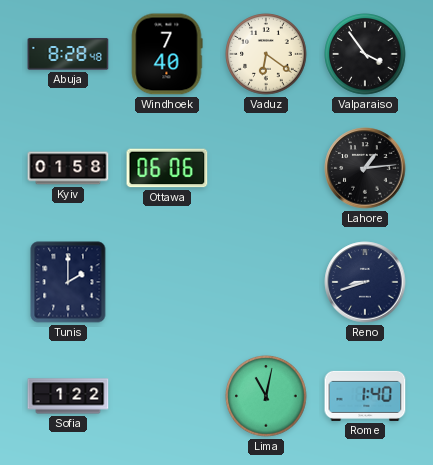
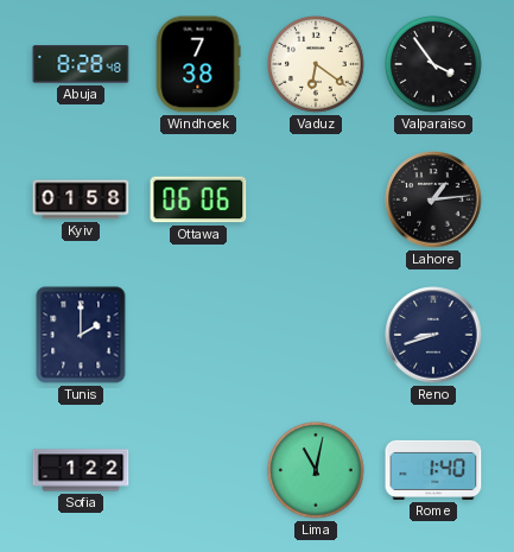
Windhoek: 7:40 -> 7:38
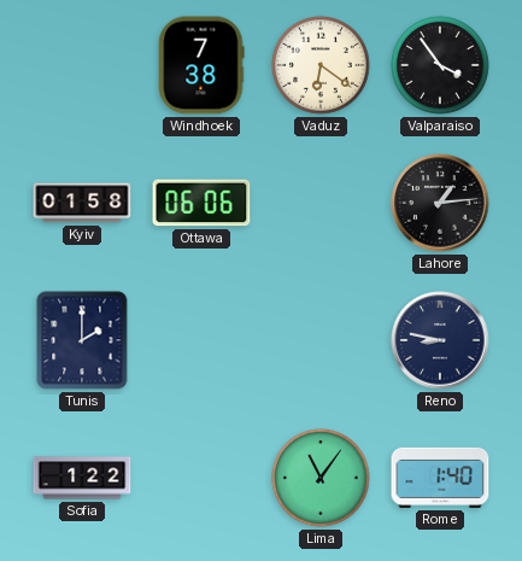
Abuja: 8:28 -> none
Reno: 8:42 -> 8:47
Lima: 11:02 -> 11:06
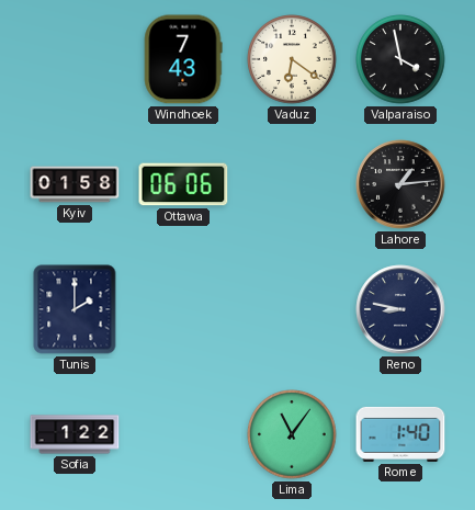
Windhoek: 7:38 -> 7:43
Valparaiso: 3:54 -> 3:58
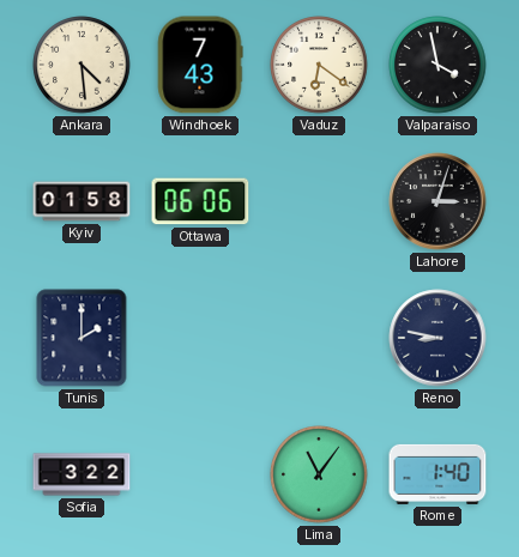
Ankara: none -> 4:29
Lahore: 1:14 -> 3:03
Sofia: 1:22 -> 3:22
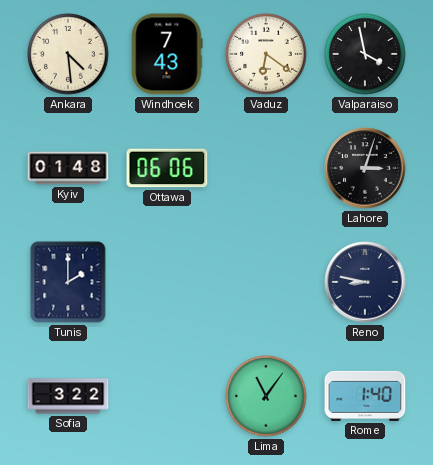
Kyiv: 01:58 -> 01:48
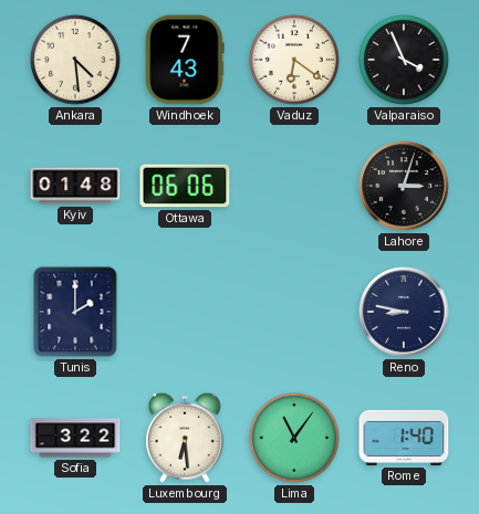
Valparaiso: 3:58 -> 3:56
Luxembourg: none -> 6:29
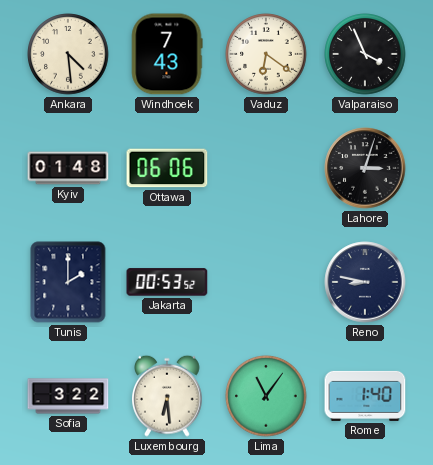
Jakarta: none -> 00:53
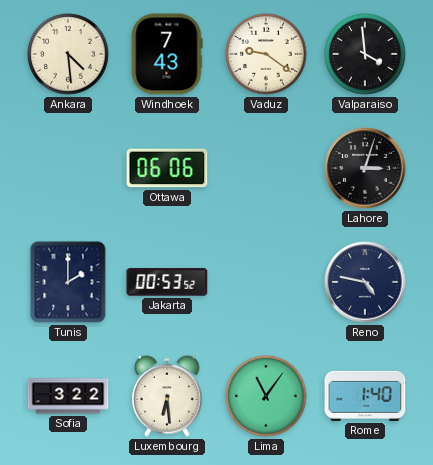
Vaduz: 6:21 -> 9:21
Valparaiso: 3:56 -> 3:59
Kyiv: 01:48 -> none
Reno: 8:47 -> 4:47
